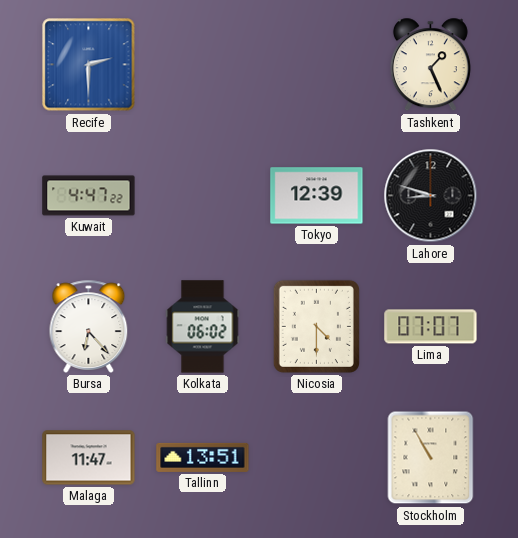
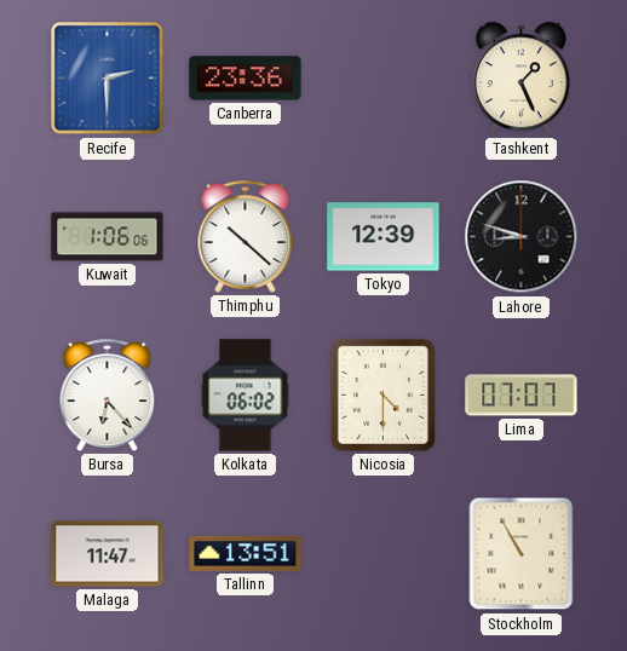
Canberra: none -> 23:36
Kuwait: 4:47 -> 1:06
Thimphu: none -> 10:22
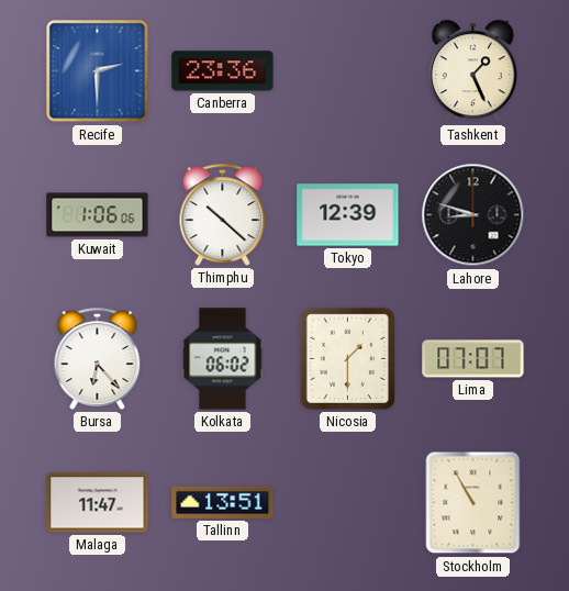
Nicosia: 4:30 -> 1:30
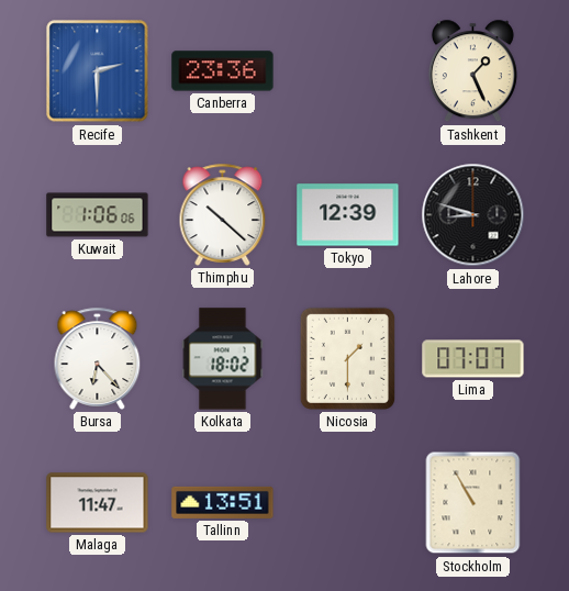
Kolkata: 06:02 -> 18:02
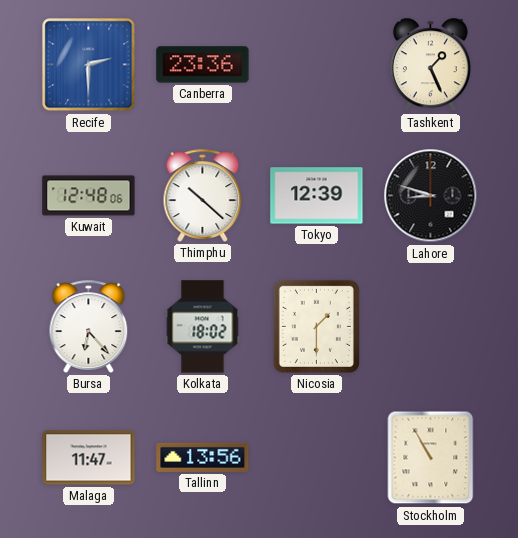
Kuwait: 1:06 -> 12:48
Lima: 07:07 -> none
Tallinn: 13:51 -> 13:56
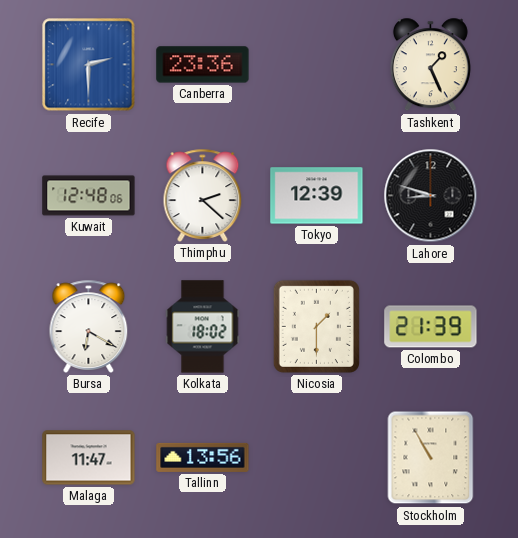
Thimphu: 10:22 -> 2:22
Bursa: 6:23 -> 6:20
Colombo: none -> 21:39
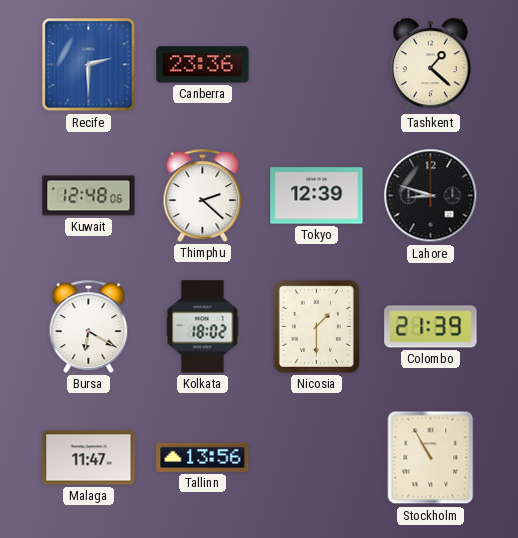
Tashkent: 1:26 -> 1:22
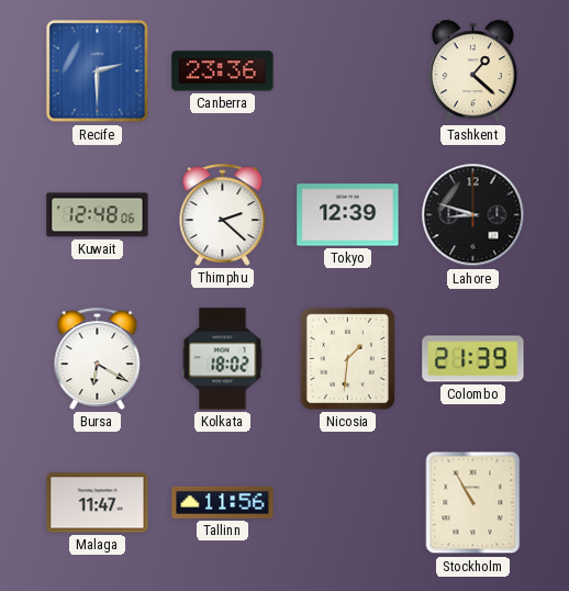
Nicosia: 1:30 -> 1:31
Tallinn: 13:56 -> 11:56
